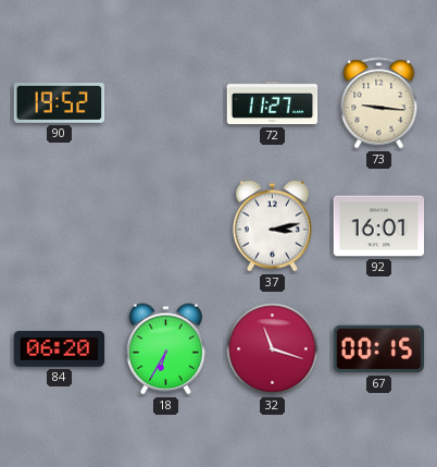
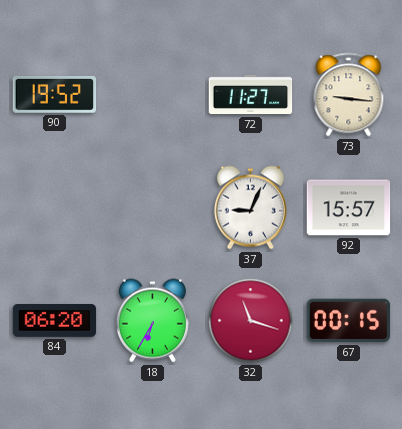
37: 3:13 -> 9:04
92: 16:01 -> 15:57
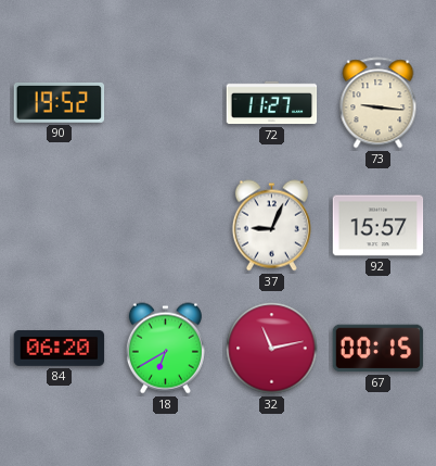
18: 6:35 -> 6:40
32: 11:18 -> 11:13
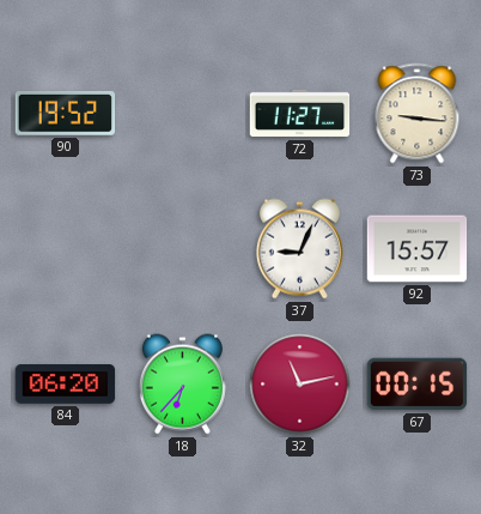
18: 6:40 -> 6:37
